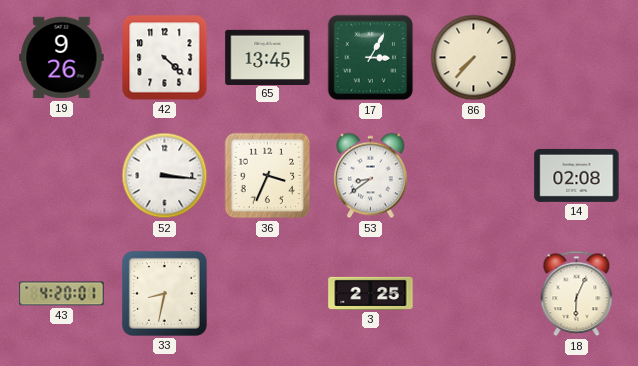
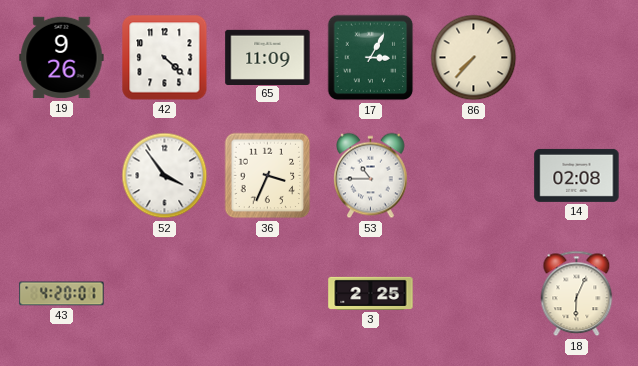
65: 13:45 -> 11:09
52: 3:16 -> 3:54
53: 8:39 -> 10:45
33: 8:32 -> none
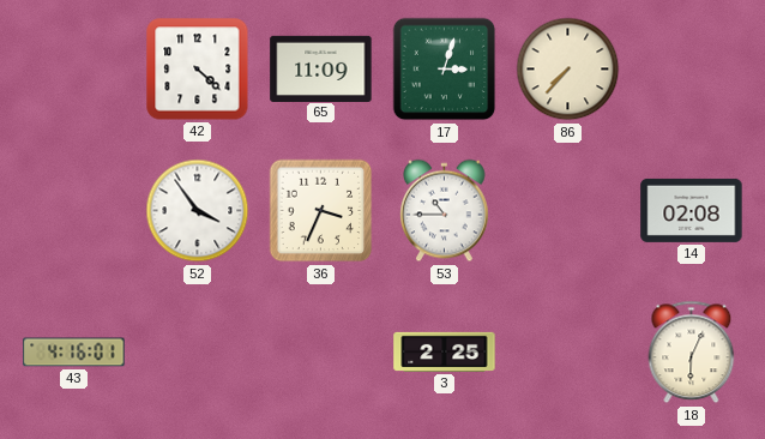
19: 9:26 -> none
17: 3:05 -> 3:03
43: 4:20 -> 4:16
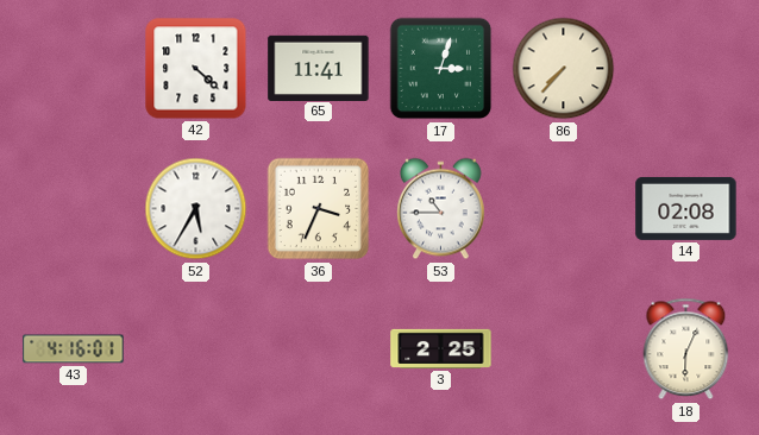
65: 11:09 -> 11:41
52: 3:54 -> 5:35
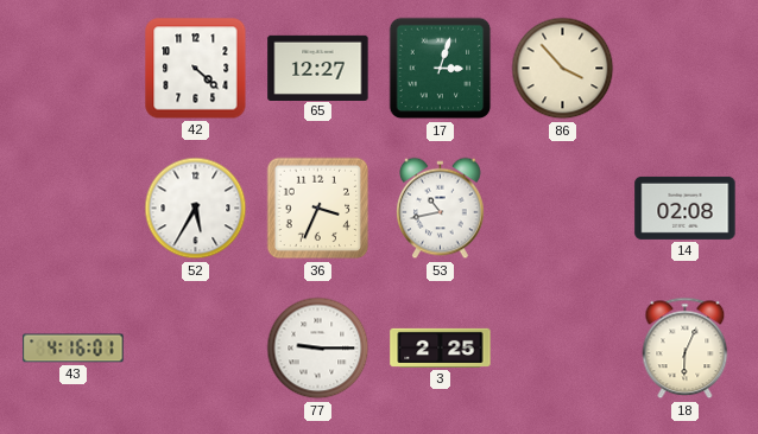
65: 11:41 -> 12:27
86: 7:37 -> 3:53
53: 10:45 -> 10:43
77: none -> 9:15
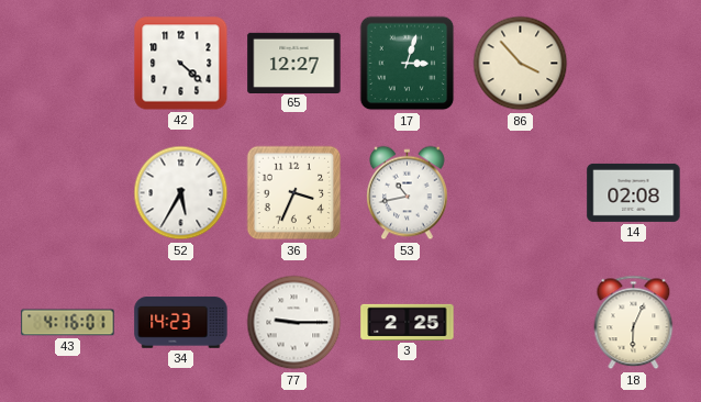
34: none -> 14:23
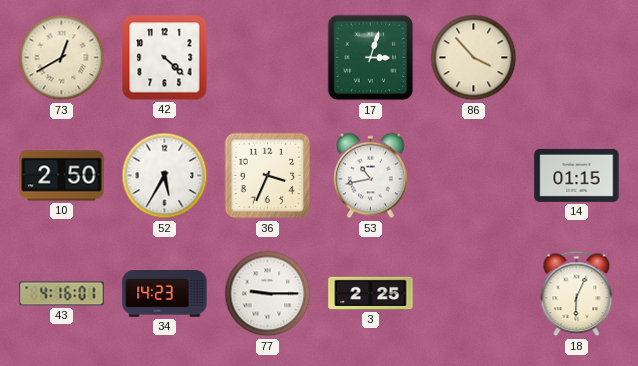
73: none -> 12:40
65: 12:27 -> none
10: none -> 2:50
14: 02:08 -> 01:15
